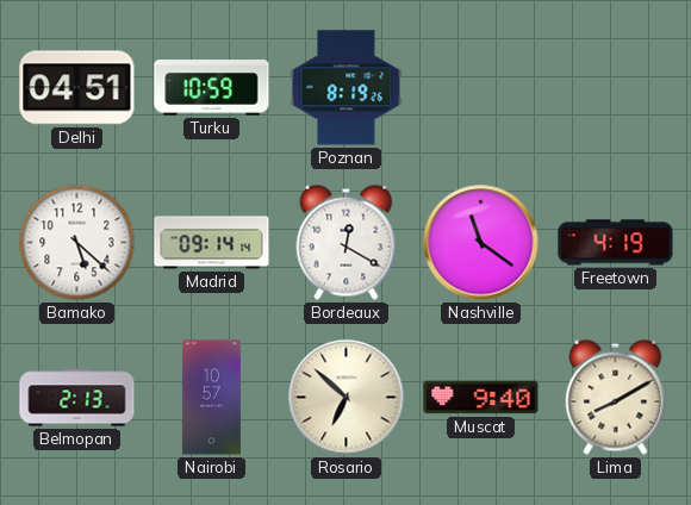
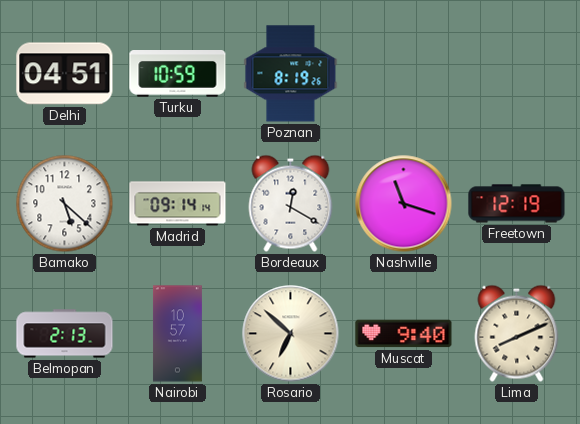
Nashville: 11:21 -> 11:18
Freetown: 4:19 -> 12:19
Lima: 8:10 -> 8:11
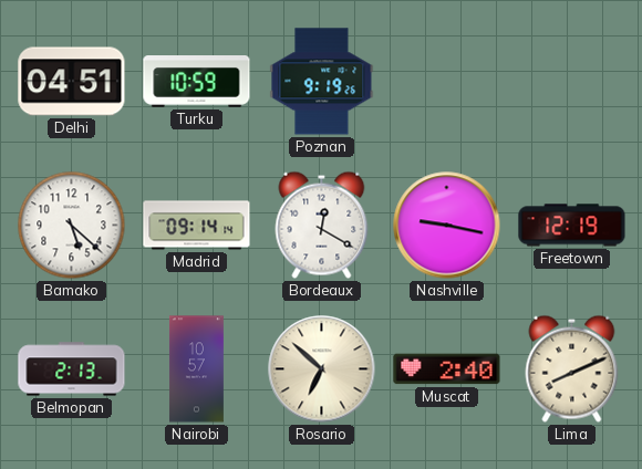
Poznan: 8:19 -> 9:19
Nashville: 11:18 -> 9:17
Muscat: 9:40 -> 2:40
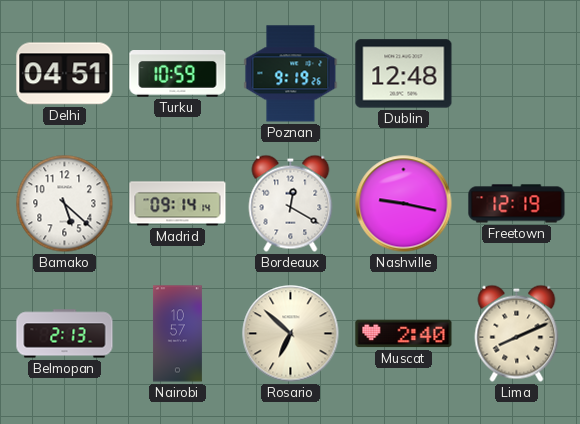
Dublin: none -> 12:48
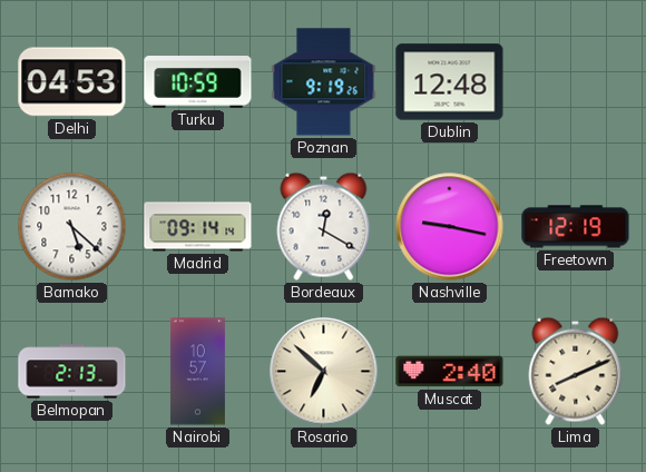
Delhi: 04:51 -> 04:53
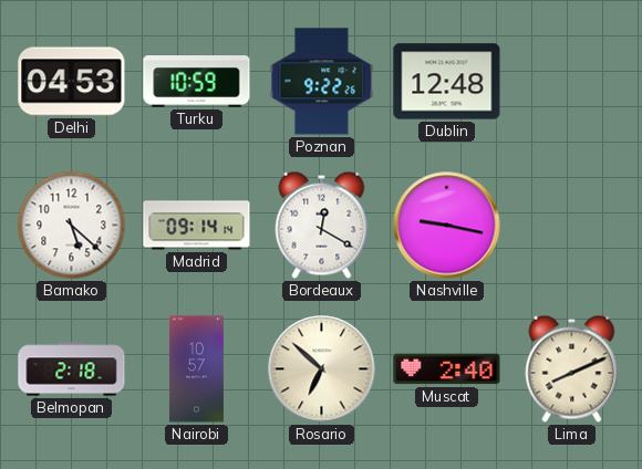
Poznan: 9:19 -> 9:22
Freetown: 12:19 -> none
Belmopan: 2:13 -> 2:18
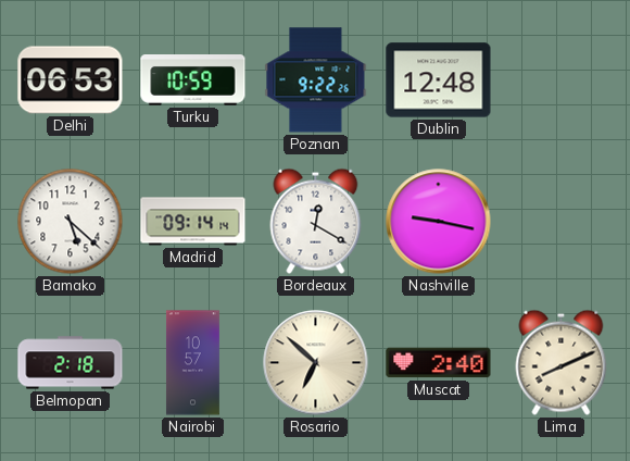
Delhi: 04:53 -> 06:53
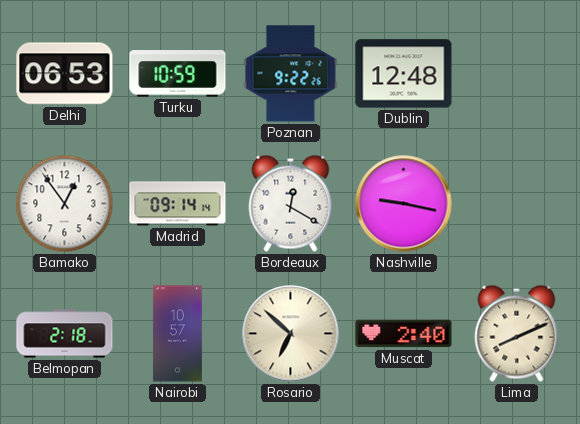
Bamako: 5:22 -> 12:54
